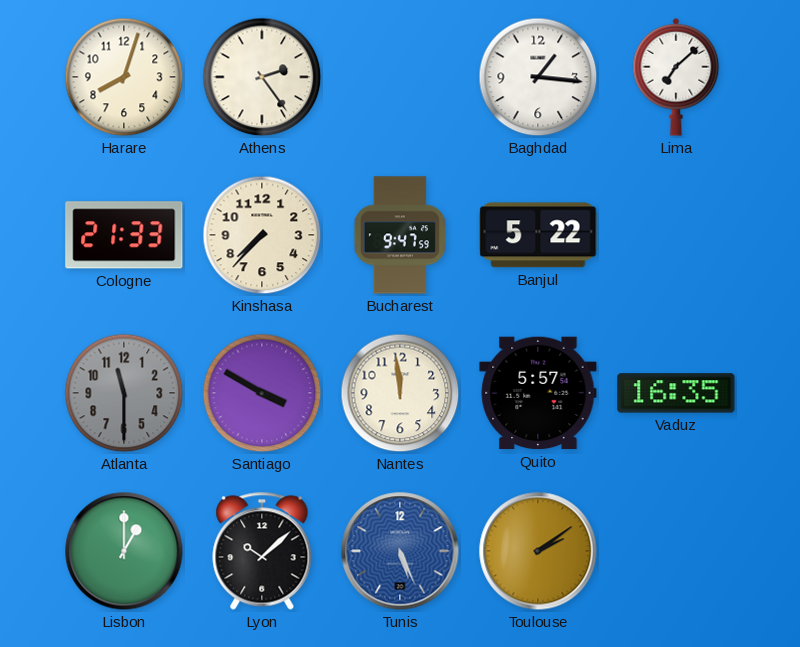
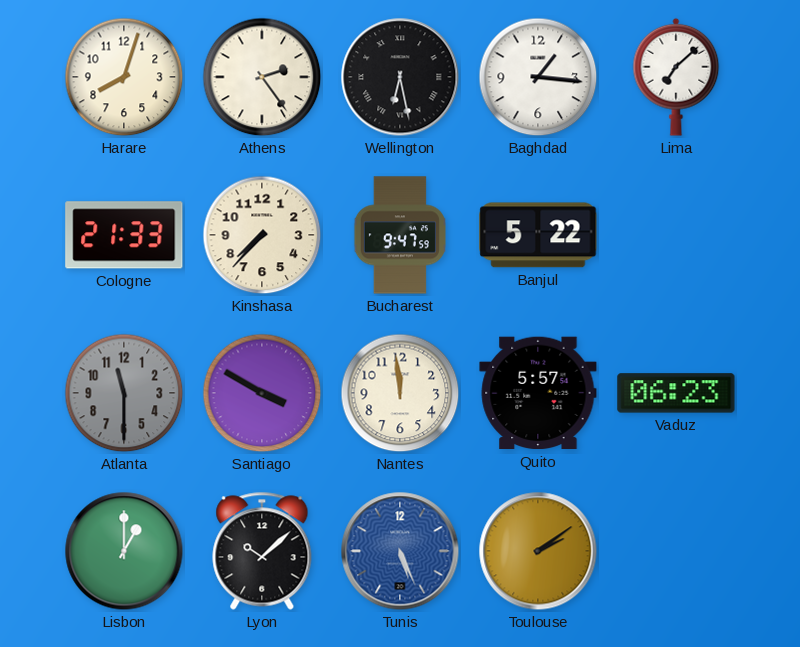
Wellington: none -> 6:28
Vaduz: 16:35 -> 06:23
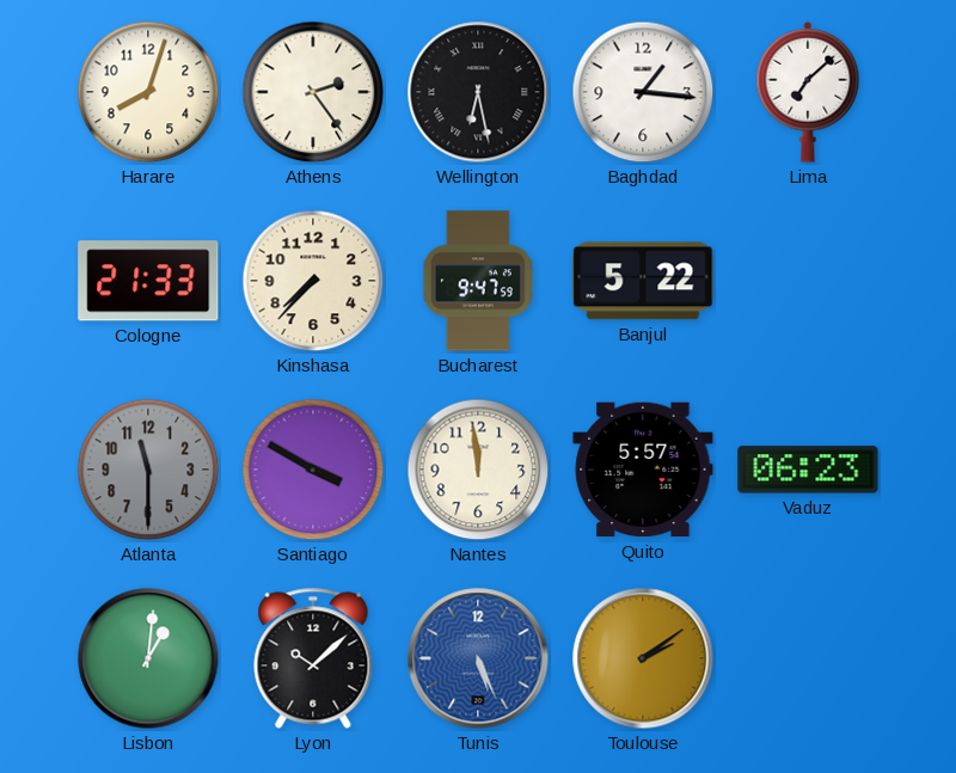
Lisbon: 1:00 -> 1:01
